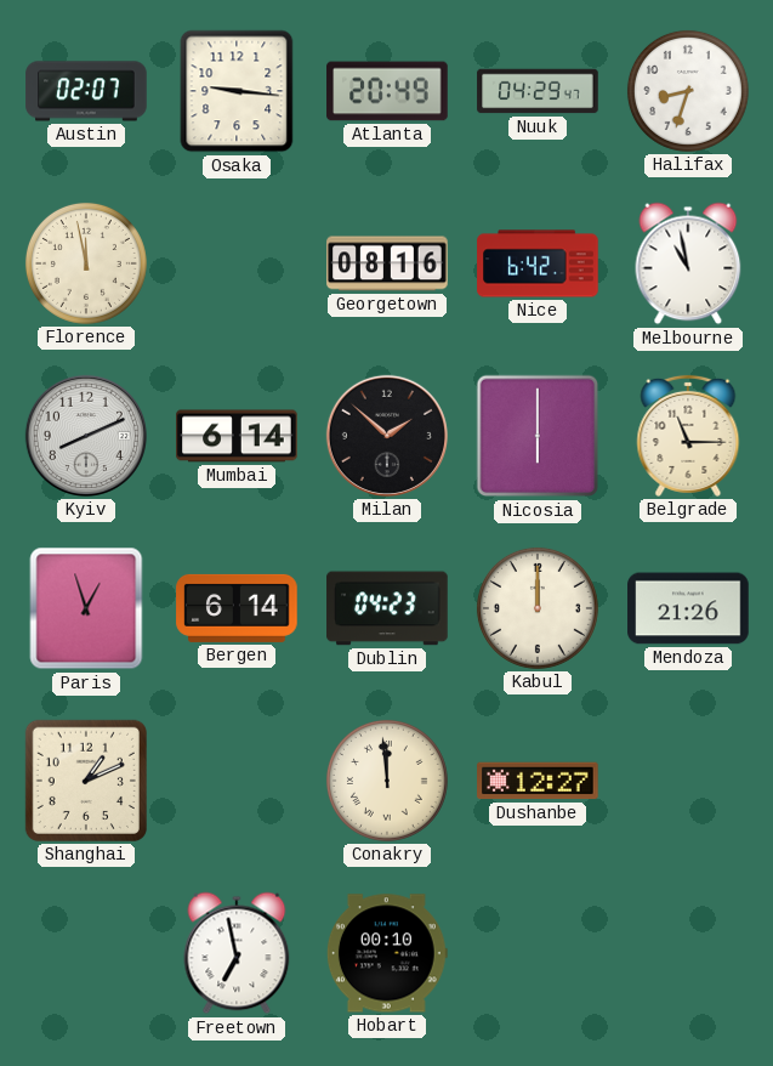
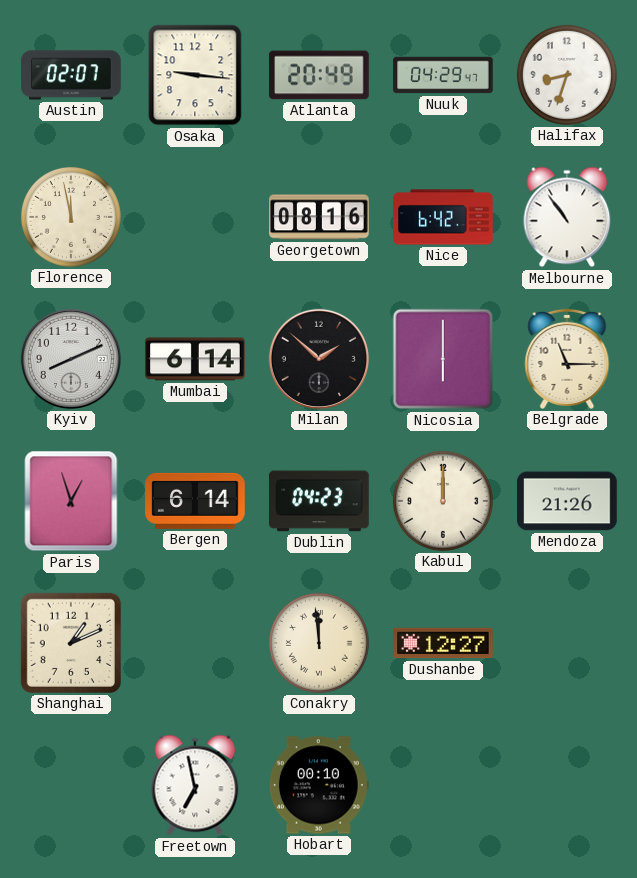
Melbourne: 10:58 -> 10:54
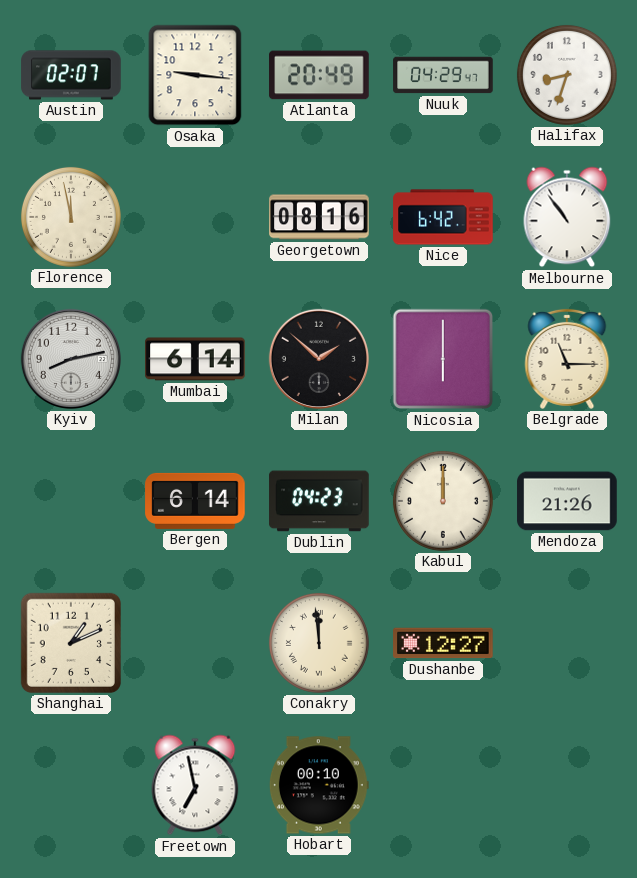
Kyiv: 8:11 -> 8:13
Paris: 12:57 -> none
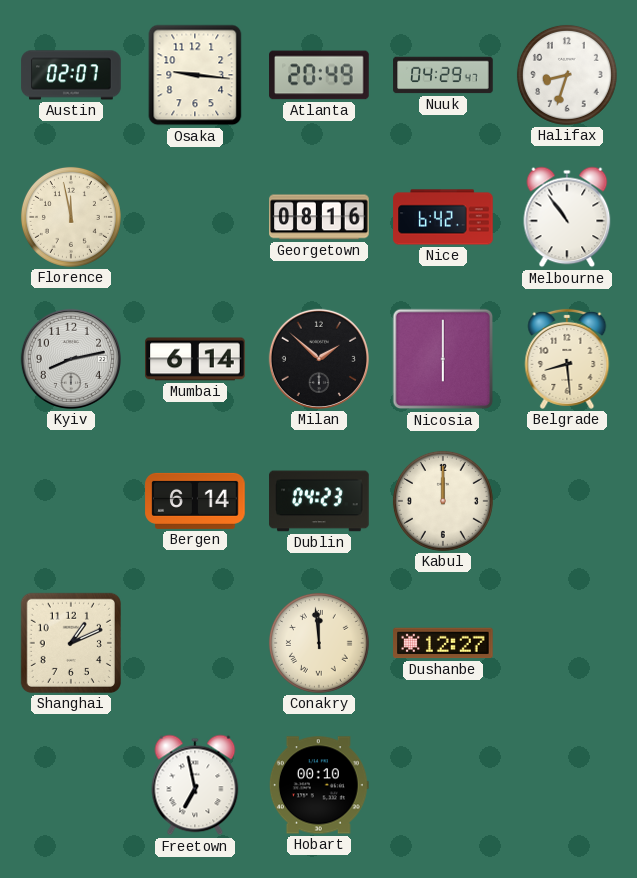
Belgrade: 11:15 -> 8:29
Mendoza: 21:26 -> none
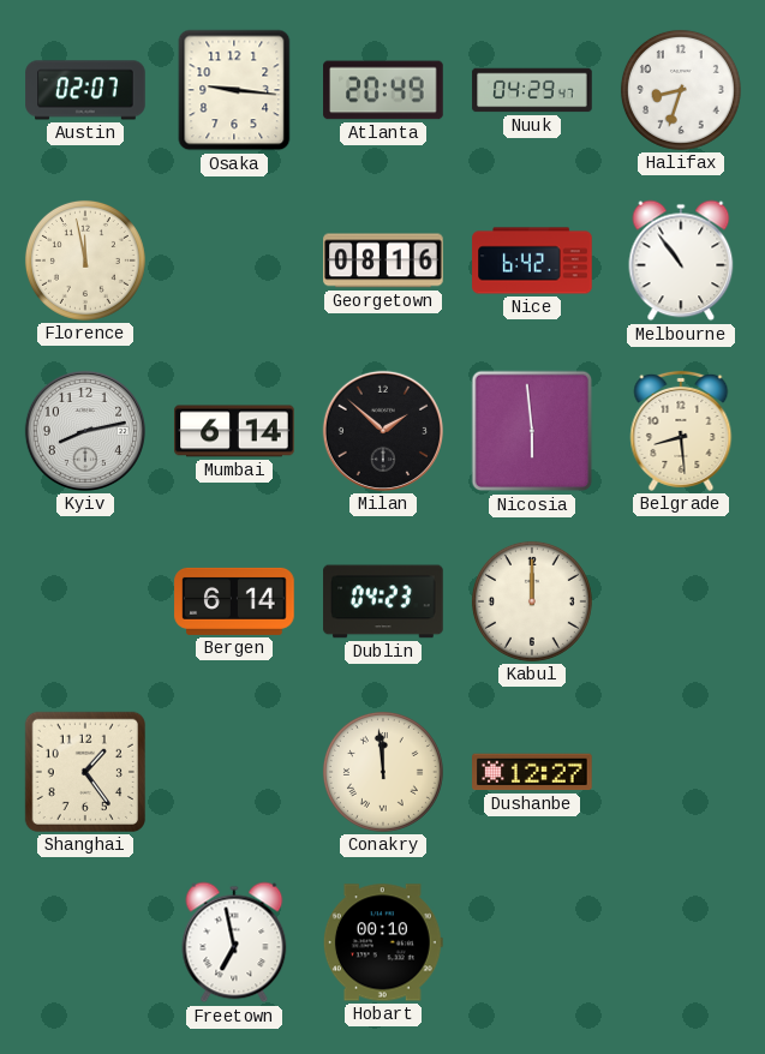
Nicosia: 6:00 -> 5:59
Shanghai: 1:11 -> 1:24
